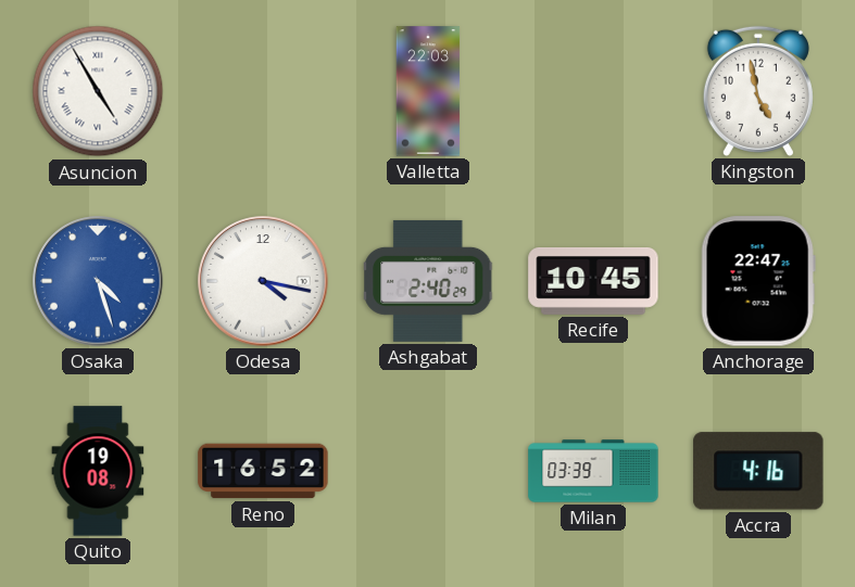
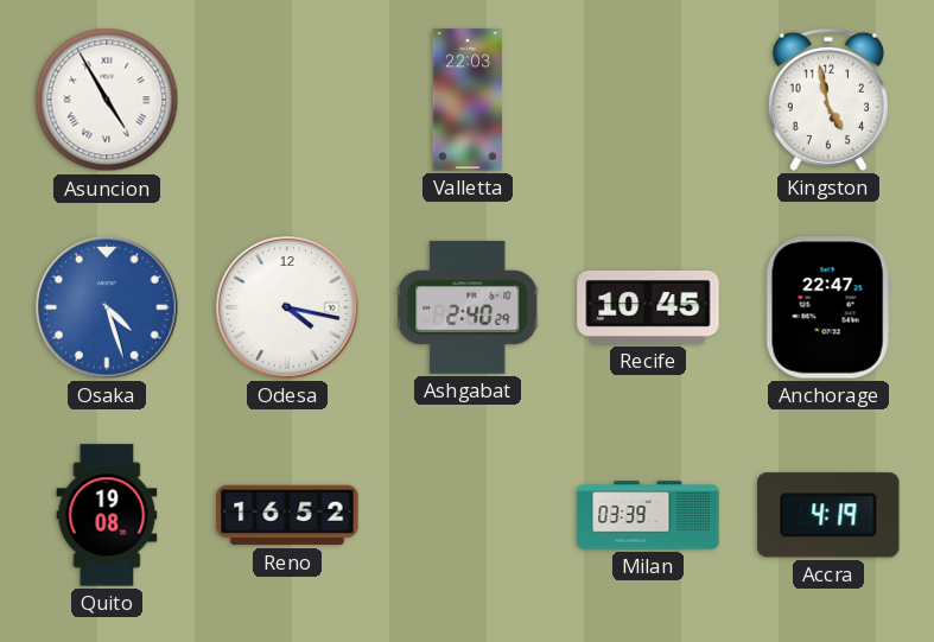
Accra: 4:16 -> 4:19
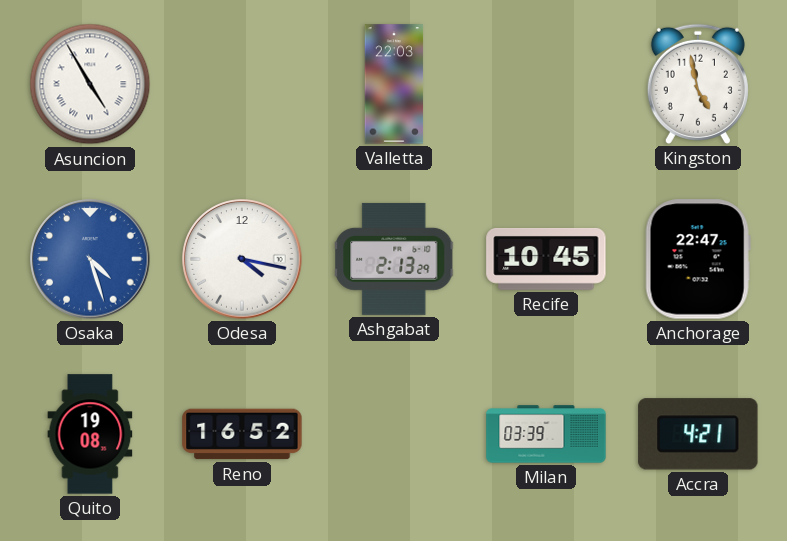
Ashgabat: 2:40 -> 2:13
Accra: 4:19 -> 4:21
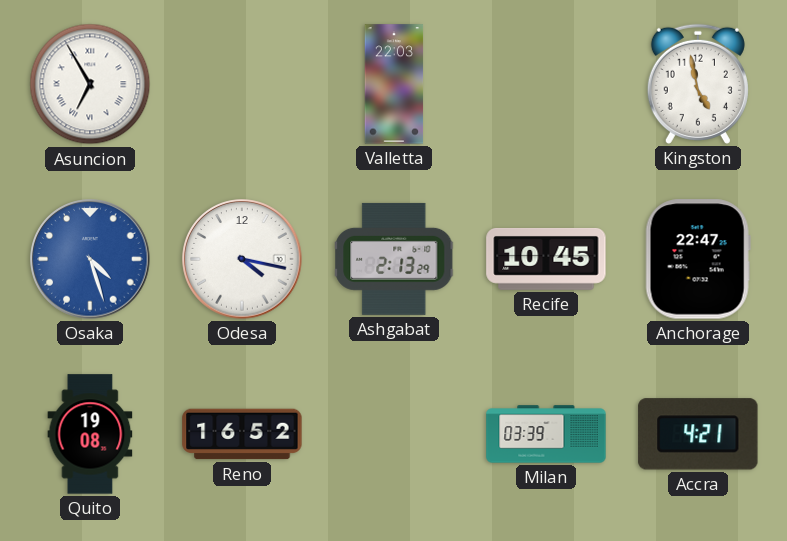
Asuncion: 4:55 -> 6:55
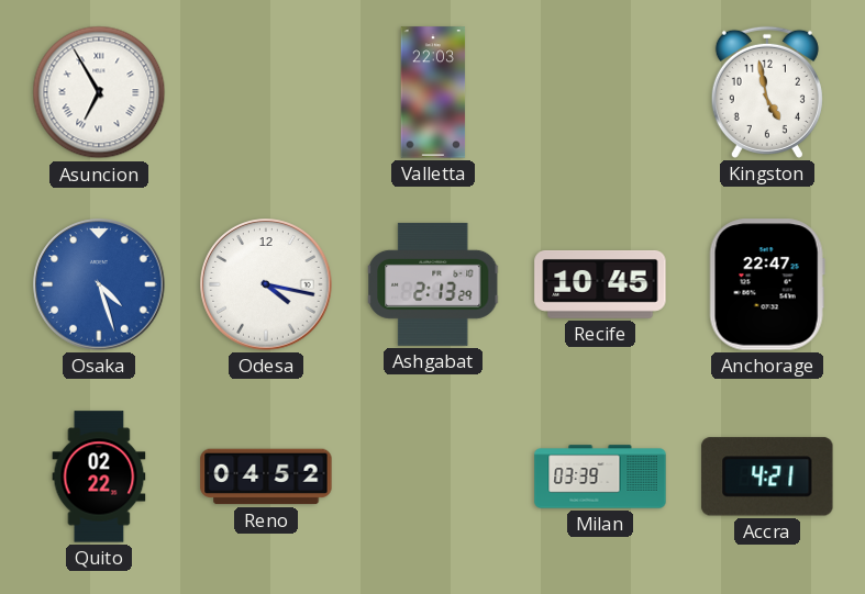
Quito: 19:08 -> 02:22
Reno: 16:52 -> 04:52
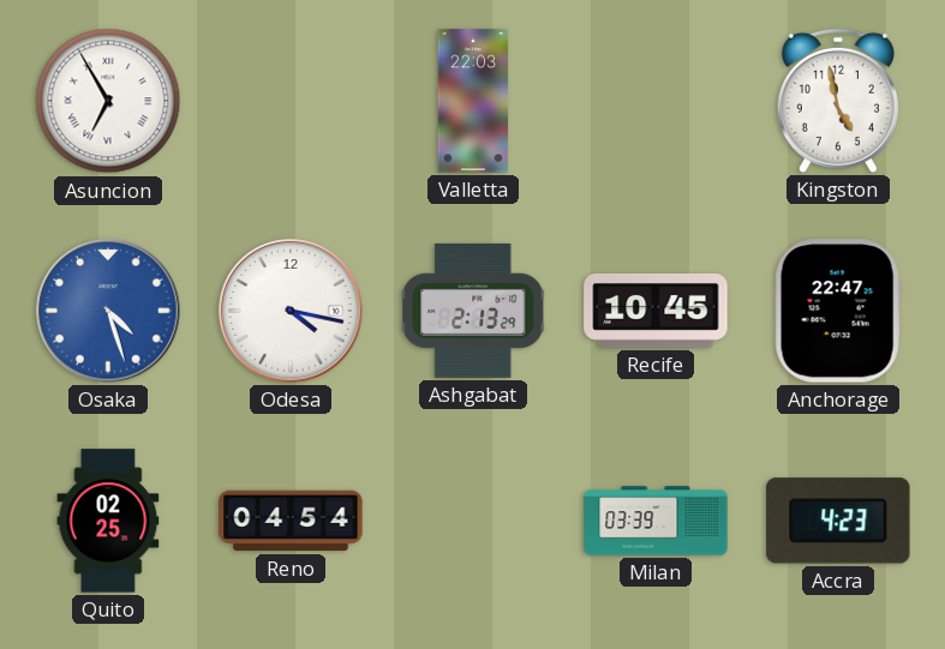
Quito: 02:22 -> 02:25
Reno: 04:52 -> 04:54
Accra: 4:21 -> 4:23
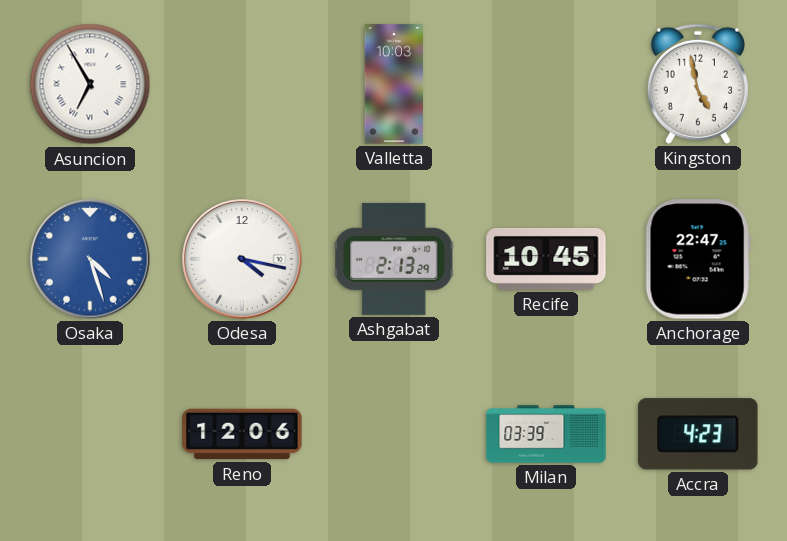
Valletta: 22:03 -> 10:03
Quito: 02:25 -> none
Reno: 04:54 -> 12:06
